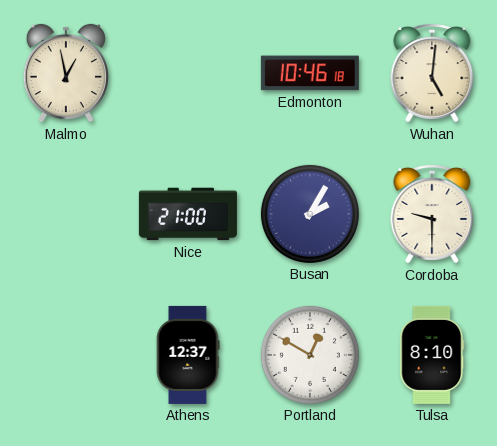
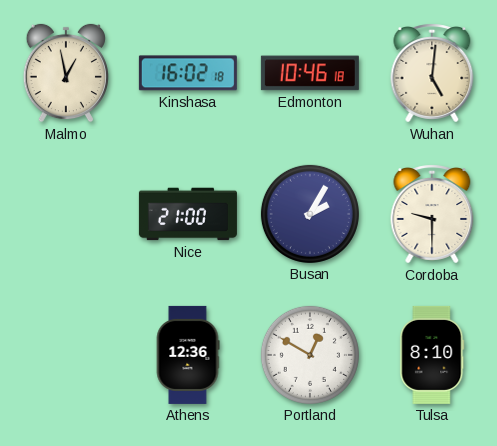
Kinshasa: none -> 16:02
Athens: 12:37 -> 12:36
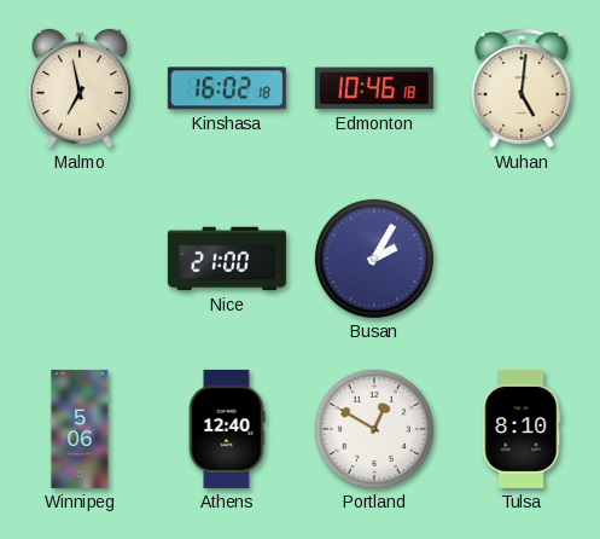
Malmo: 12:58 -> 6:58
Cordoba: 9:30 -> none
Winnipeg: none -> 5:06
Athens: 12:36 -> 12:40
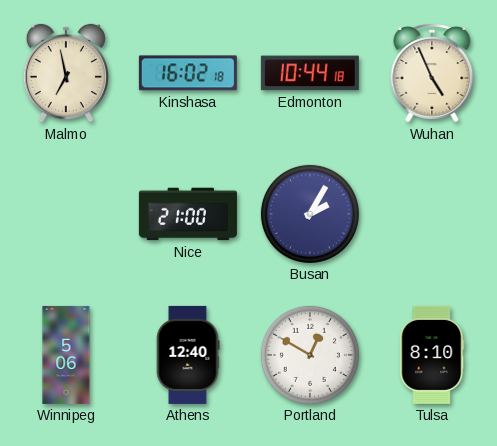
Edmonton: 10:46 -> 10:44
Wuhan: 5:01 -> 4:56
